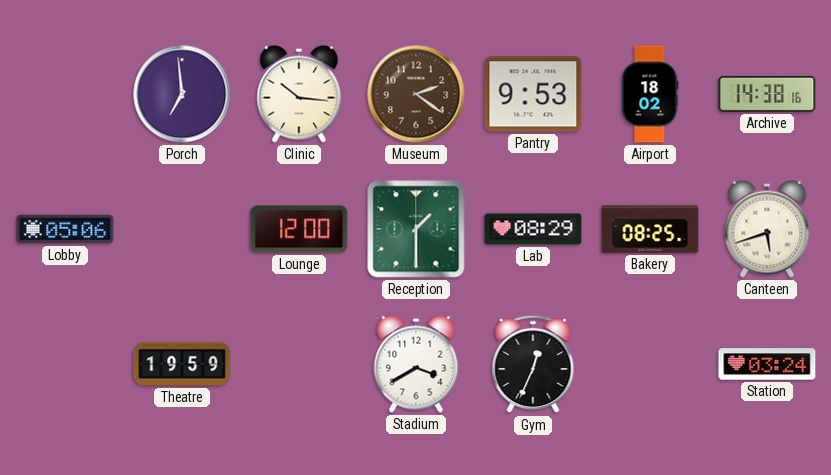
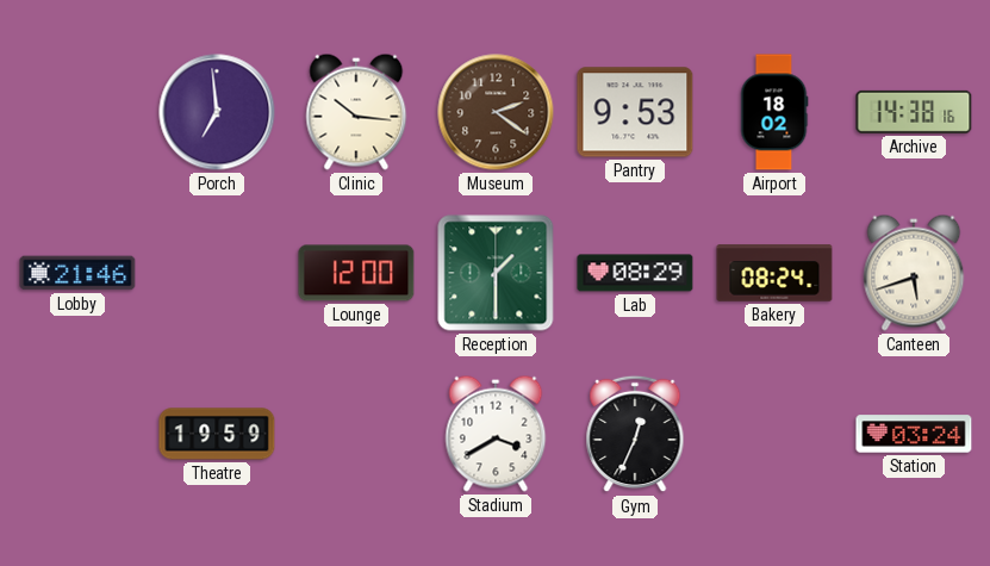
Lobby: 05:06 -> 21:46
Bakery: 08:25 -> 08:24
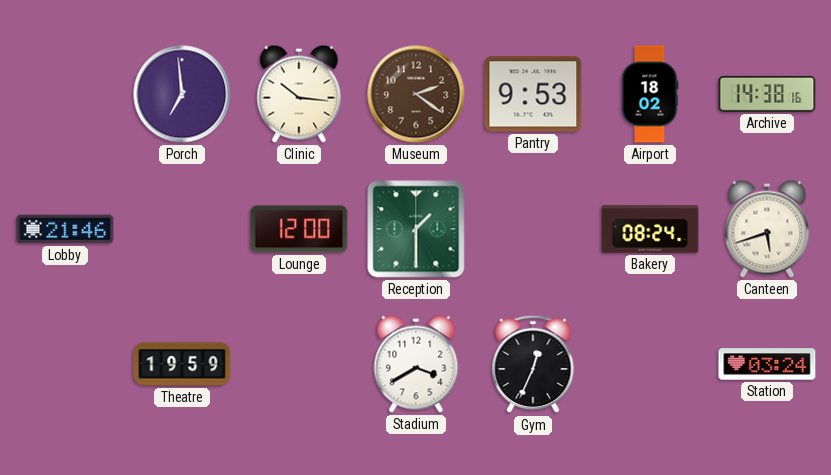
Lab: 08:29 -> none
